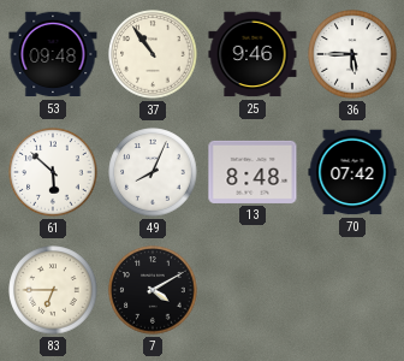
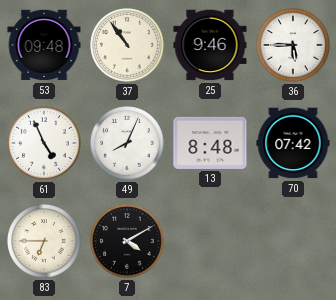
61: 5:52 -> 4:56
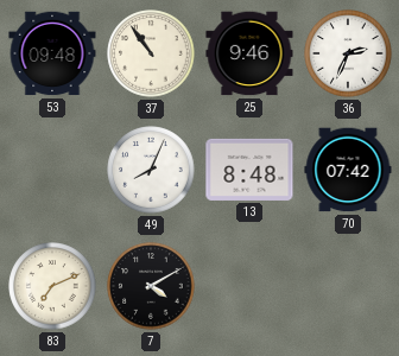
36: 5:45 -> 2:34
61: 4:56 -> none
83: 6:45 -> 7:11
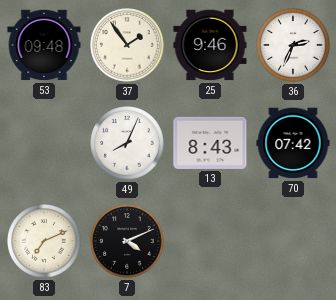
37: 10:54 -> 1:54
13: 8:48 -> 8:43
7: 4:10 -> 4:11
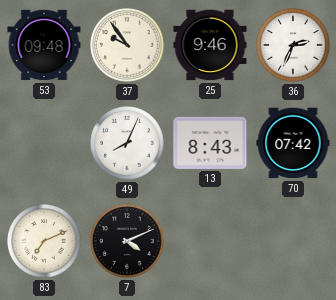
37: 1:54 -> 9:54
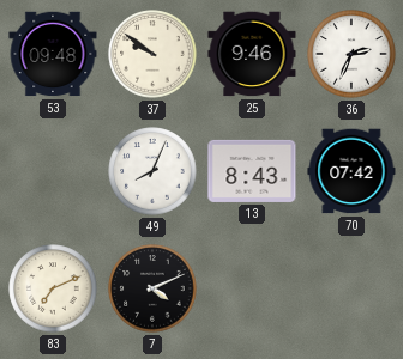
37: 9:54 -> 9:51
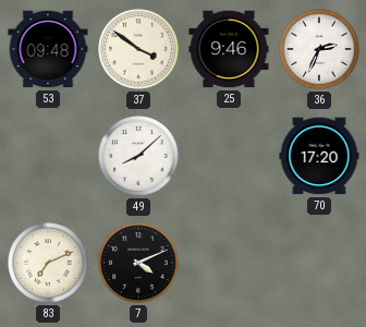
37: 9:51 -> 3:51
49: 8:04 -> 8:08
13: 8:43 -> none
70: 07:42 -> 17:20
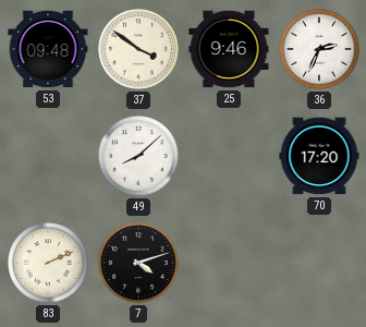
83: 7:11 -> 2:11
7: 4:11 -> 4:12
